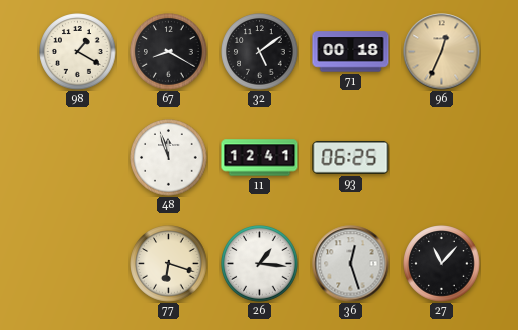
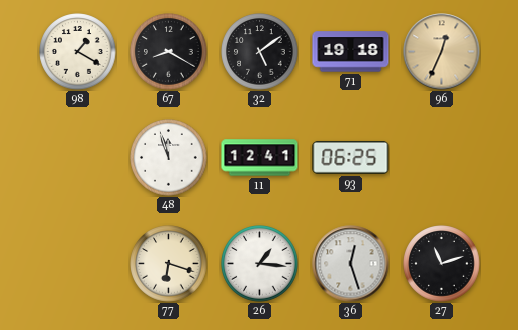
71: 00:18 -> 19:18
27: 11:07 -> 11:12
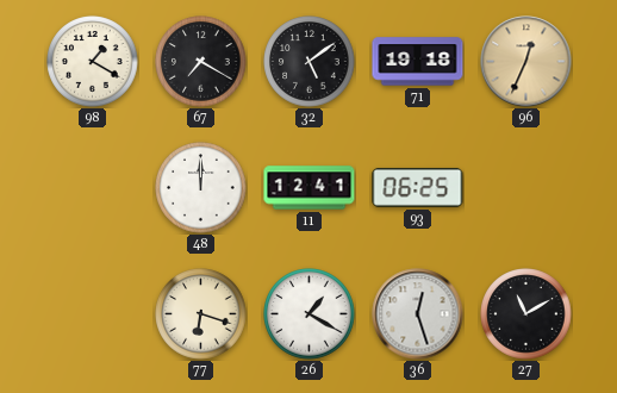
67: 8:20 -> 7:20
48: 11:57 -> 12:00
26: 1:16 -> 1:20
27: 11:12 -> 11:10
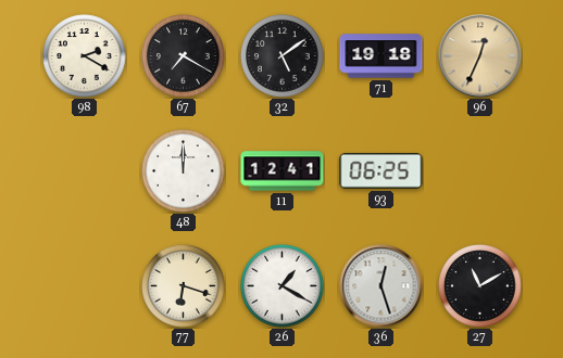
98: 1:20 -> 2:20
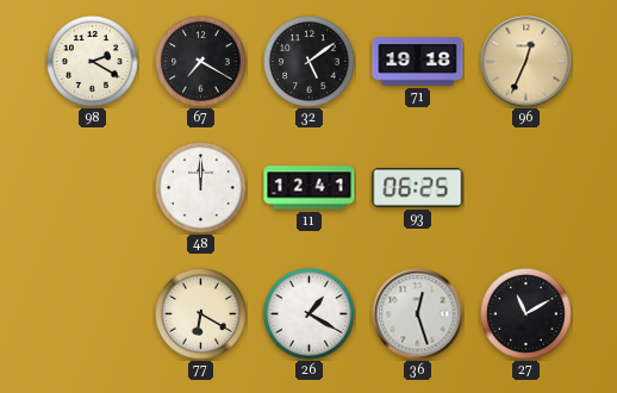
77: 6:18 -> 6:20
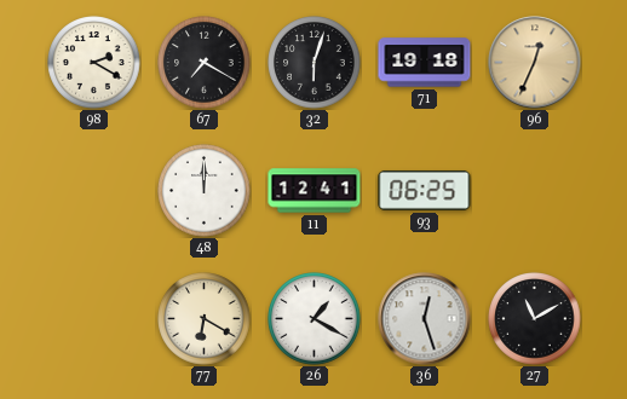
32: 5:09 -> 6:03
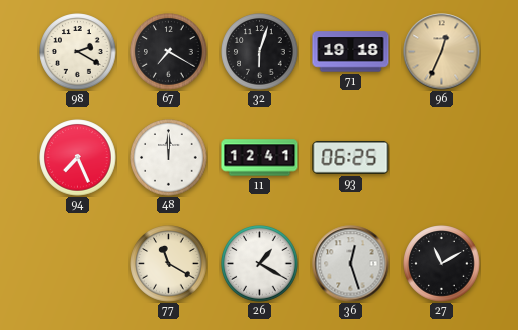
94: none -> 7:26
77: 6:20 -> 11:20
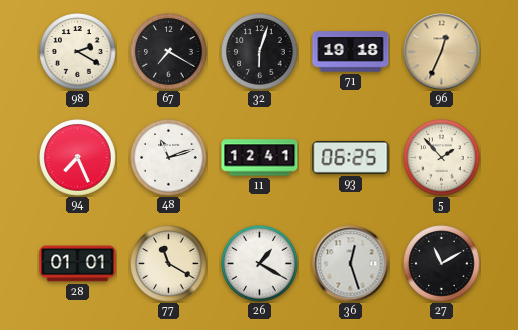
48: 12:00 -> 11:12
5: none -> 1:53
28: none -> 01:01
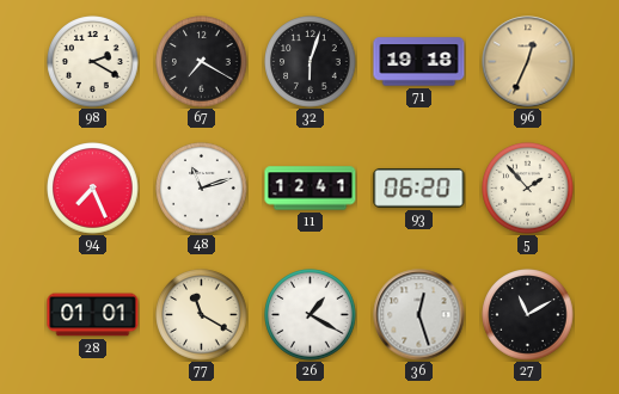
93: 06:25 -> 06:20
